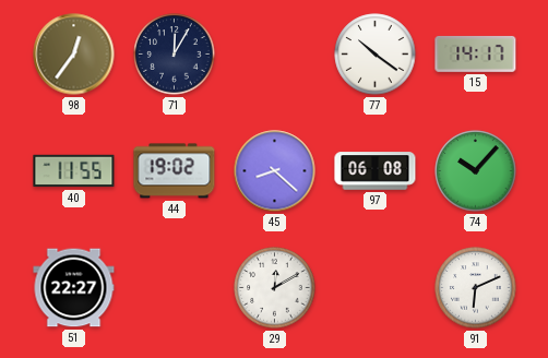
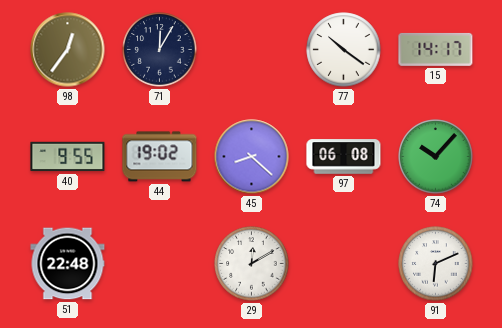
40: 11:55 -> 9:55
51: 22:27 -> 22:48
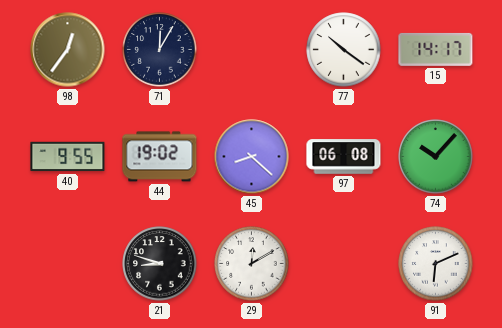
51: 22:48 -> none
21: none -> 8:48
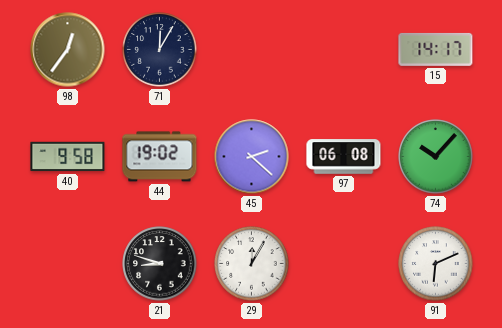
77: 10:21 -> none
40: 9:55 -> 9:58
45: 8:22 -> 2:22
29: 12:10 -> 12:05
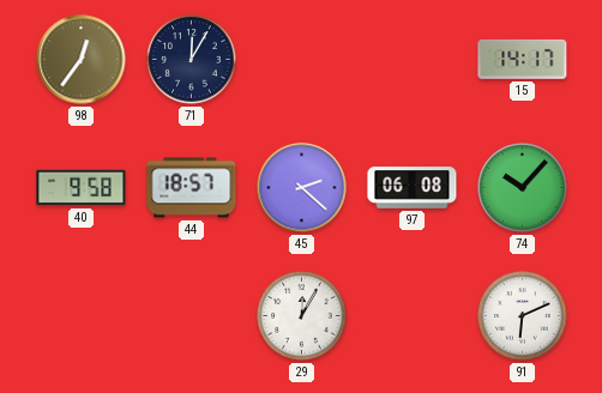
44: 19:02 -> 18:57
21: 8:48 -> none
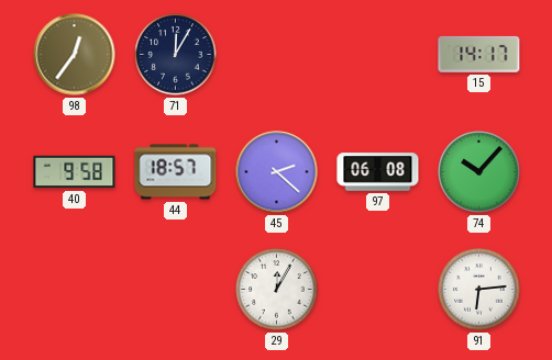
91: 6:11 -> 6:14
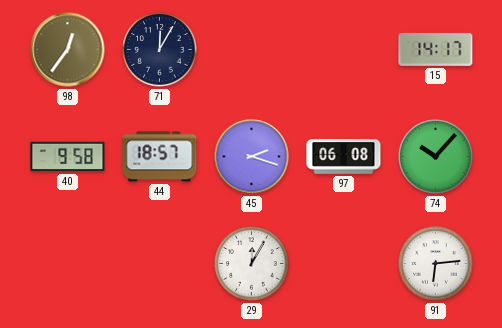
45: 2:22 -> 2:18
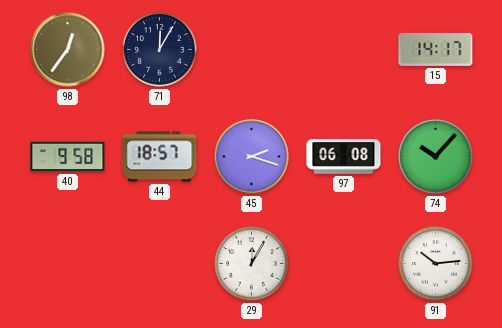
91: 6:14 -> 10:14
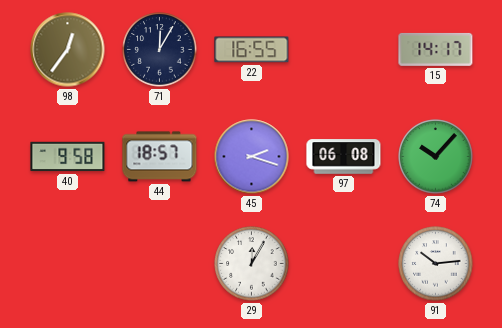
22: none -> 16:55
